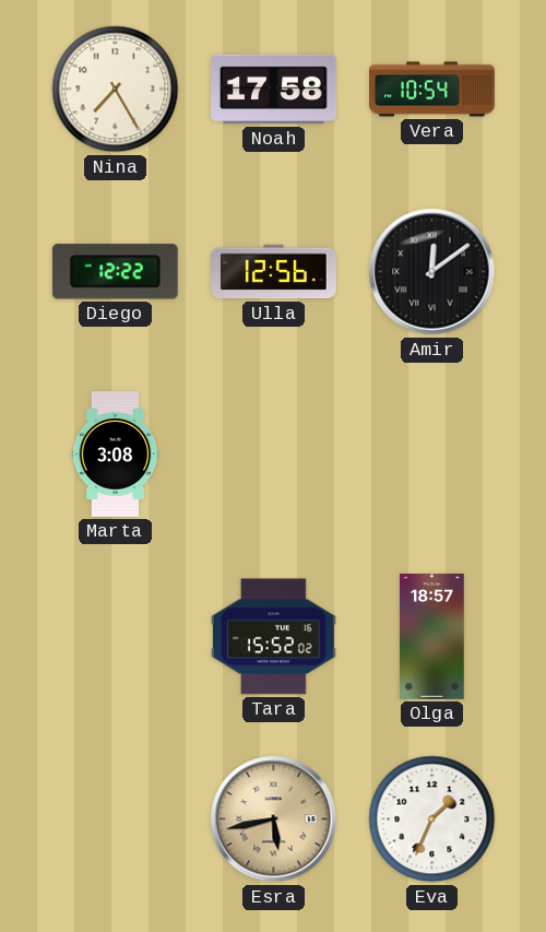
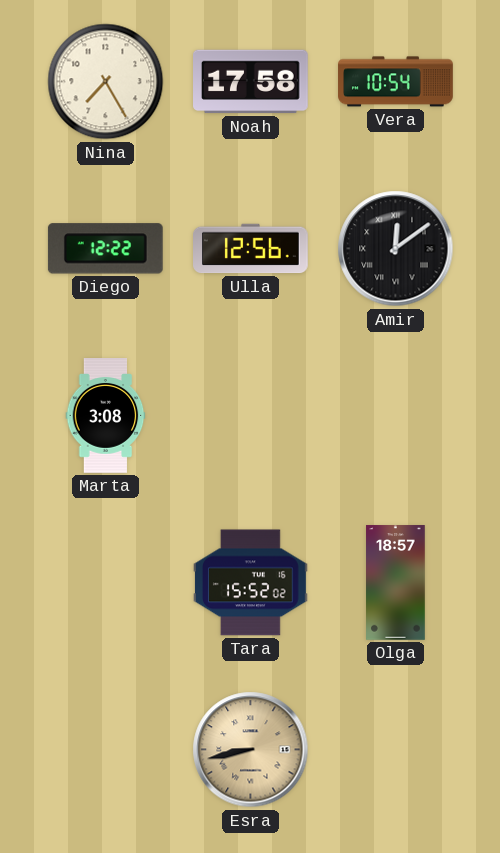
Esra: 5:43 -> 8:43
Eva: 1:34 -> none
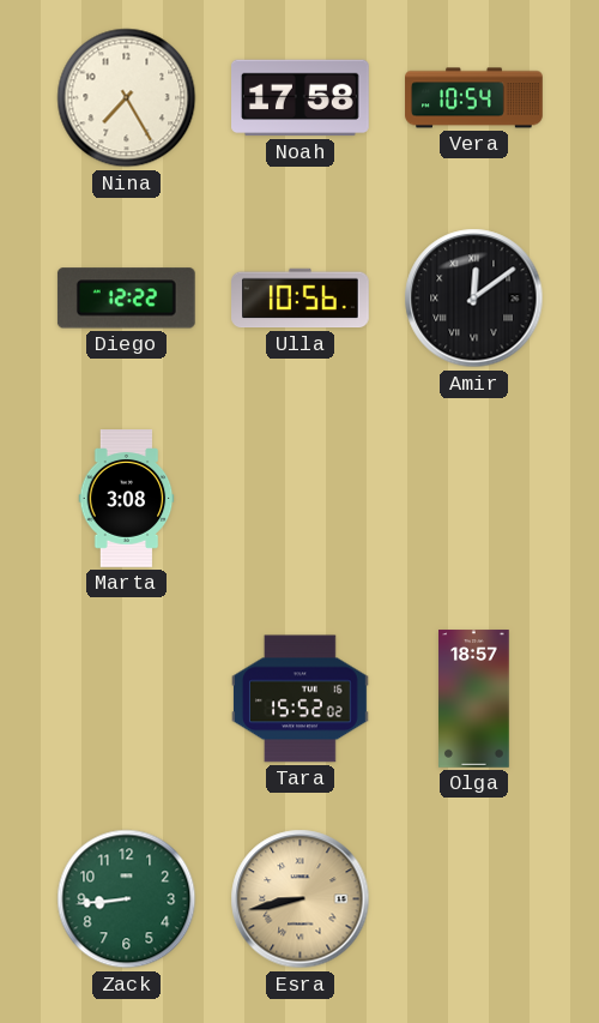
Ulla: 12:56 -> 10:56
Zack: none -> 8:44
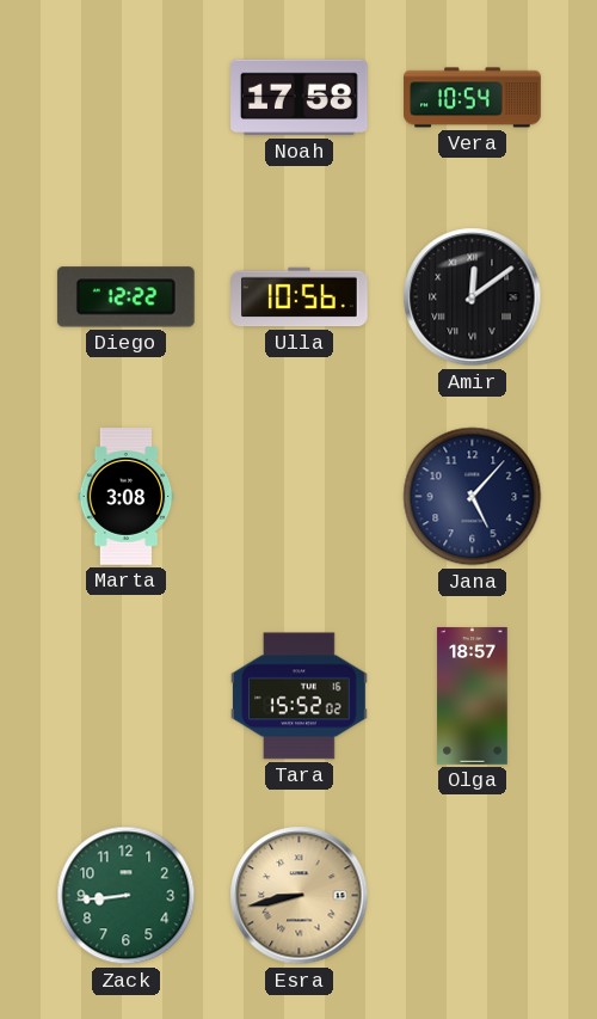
Nina: 7:25 -> none
Jana: none -> 5:07
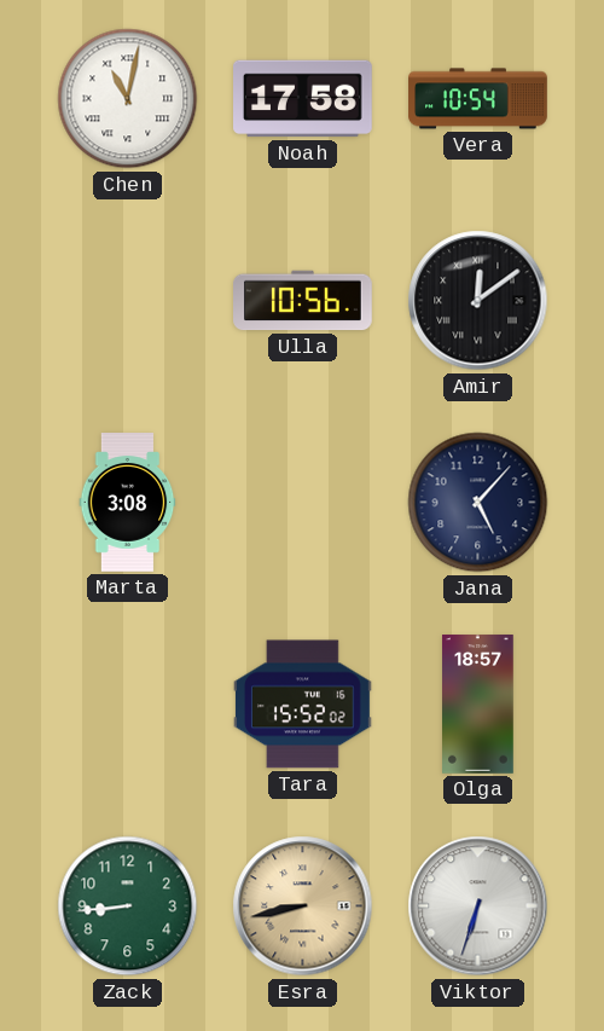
Chen: none -> 11:02
Diego: 12:22 -> none
Viktor: none -> 6:33
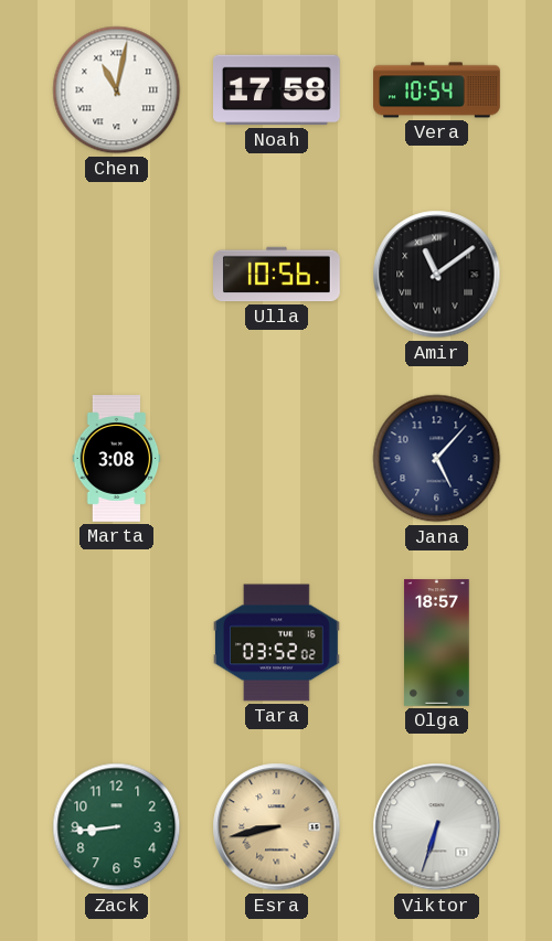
Amir: 12:09 -> 11:09
Tara: 15:52 -> 03:52
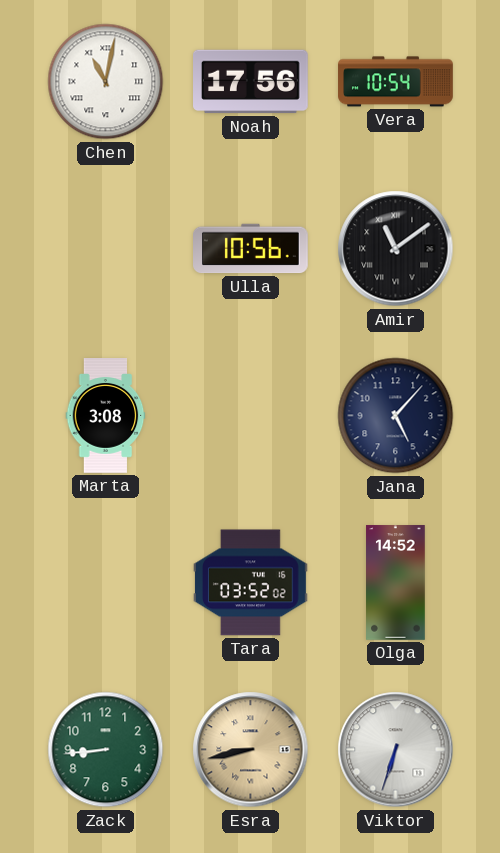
Noah: 17:58 -> 17:56
Olga: 18:57 -> 14:52
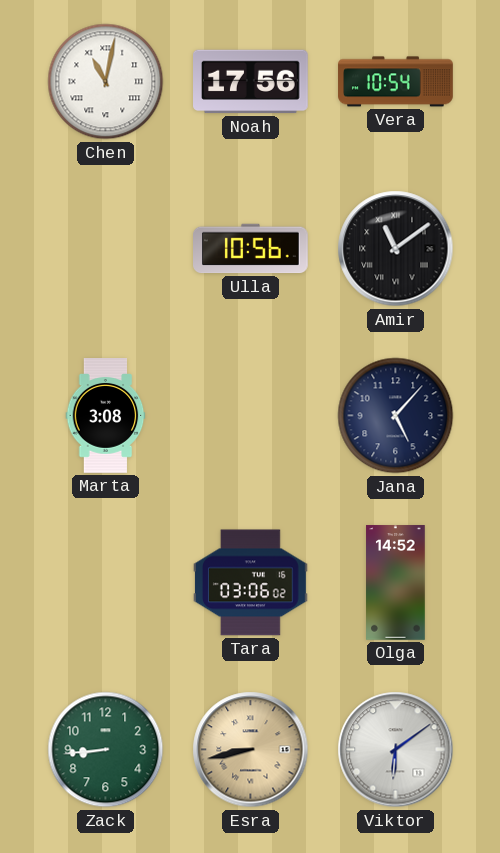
Tara: 03:52 -> 03:06
Viktor: 6:33 -> 6:09
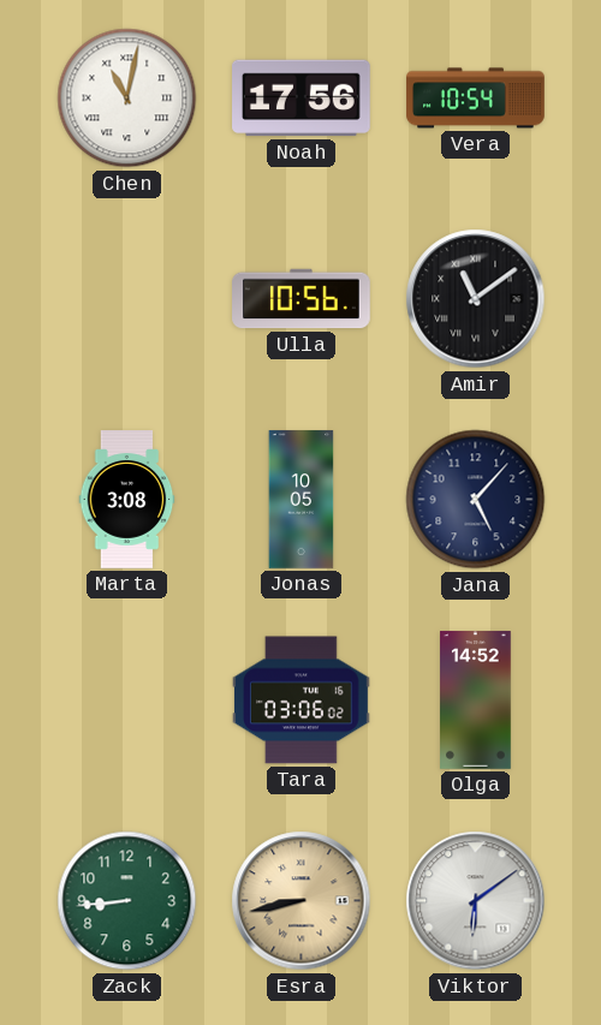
Jonas: none -> 10:05
